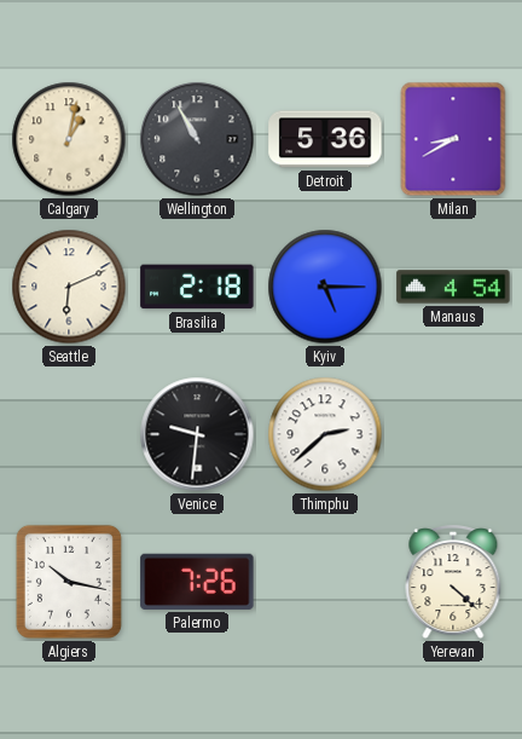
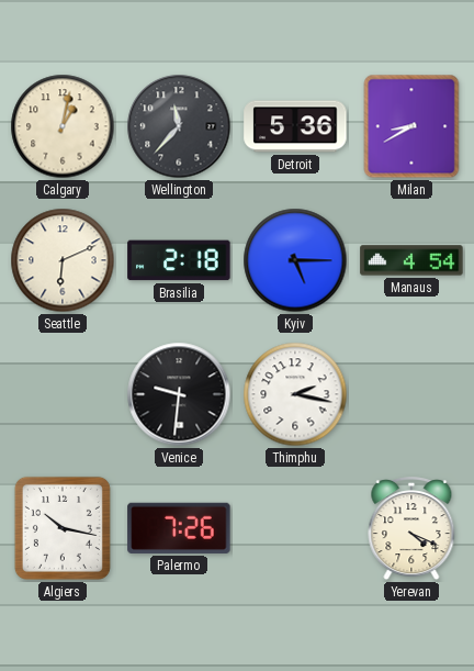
Wellington: 10:55 -> 11:37
Thimphu: 2:38 -> 2:17
Yerevan: 4:22 -> 4:19
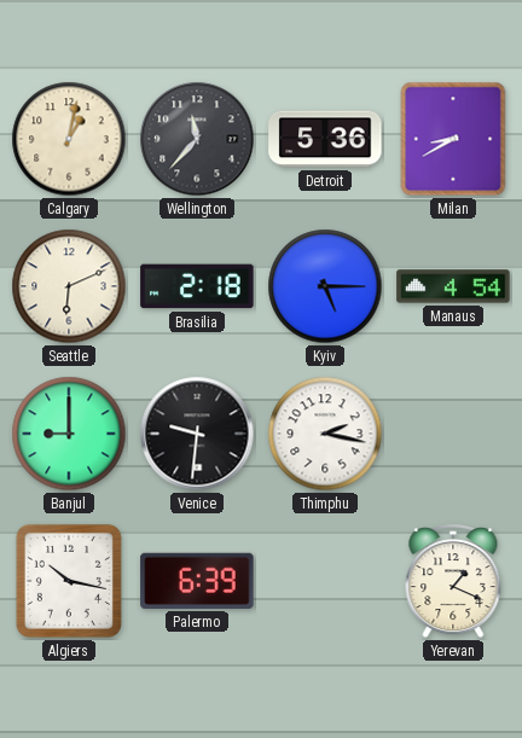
Banjul: none -> 9:00
Palermo: 7:26 -> 6:39
Yerevan: 4:19 -> 1:19
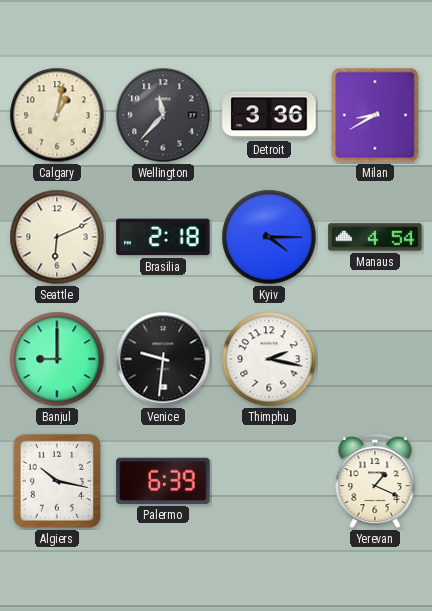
Detroit: 5:36 -> 3:36
Kyiv: 5:15 -> 4:15
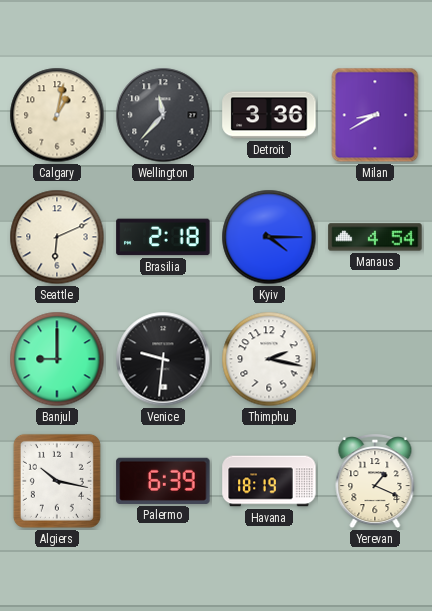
Havana: none -> 18:19
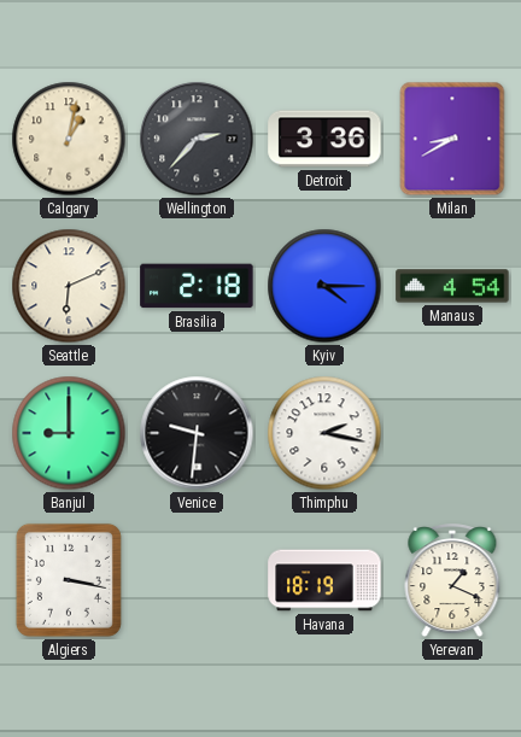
Wellington: 11:37 -> 2:37
Algiers: 10:17 -> 3:17
Palermo: 6:39 -> none
